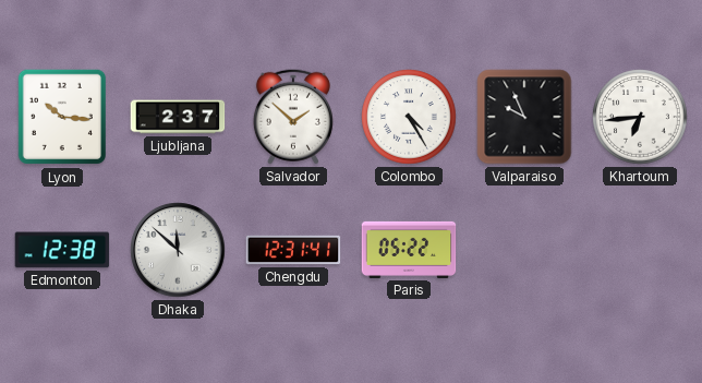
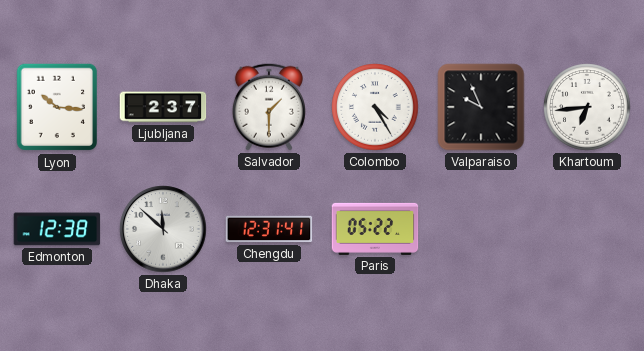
Salvador: 1:52 -> 1:30
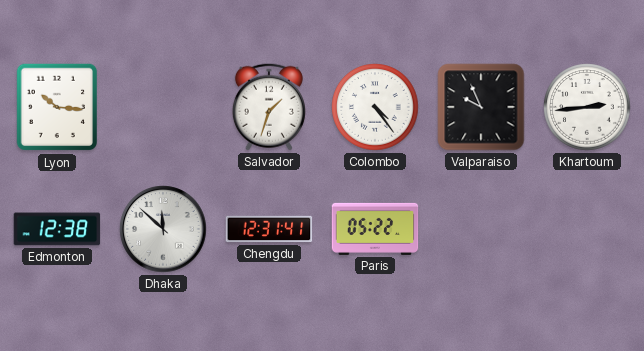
Ljubljana: 2:37 -> none
Salvador: 1:30 -> 1:33
Colombo: 4:25 -> 4:24
Khartoum: 6:44 -> 2:44
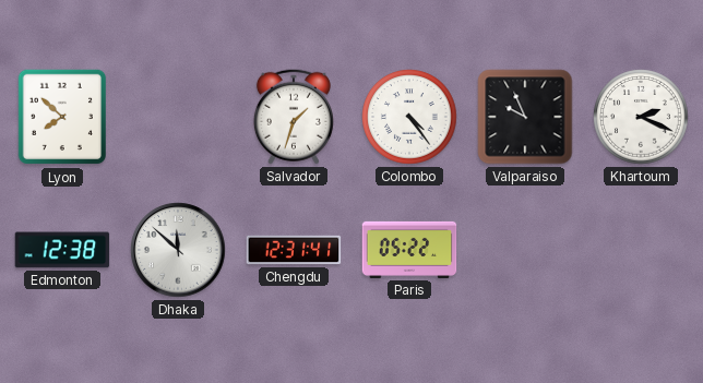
Lyon: 10:16 -> 7:52
Khartoum: 2:44 -> 2:19
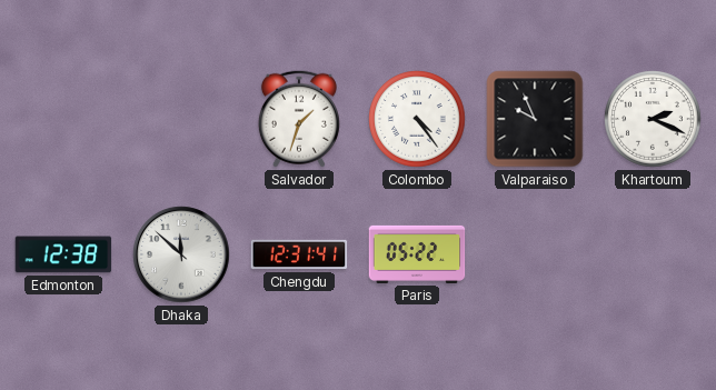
Lyon: 7:52 -> none
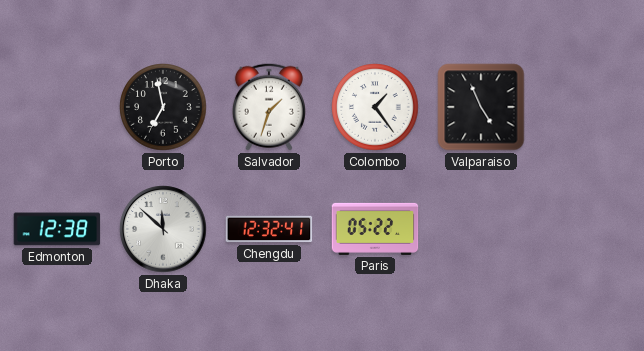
Porto: none -> 6:58
Colombo: 4:24 -> 1:24
Valparaiso: 9:56 -> 4:56
Khartoum: 2:19 -> none
Chengdu: 12:31 -> 12:32
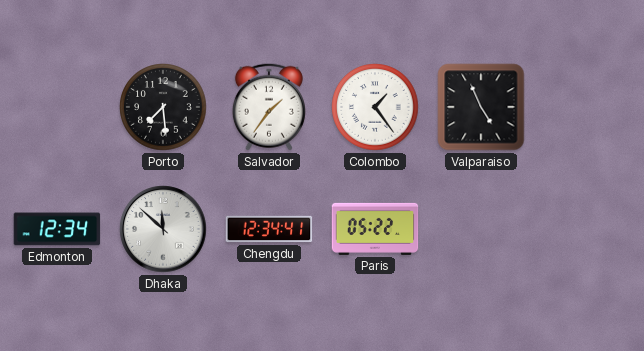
Porto: 6:58 -> 7:29
Salvador: 1:33 -> 1:36
Edmonton: 12:38 -> 12:34
Chengdu: 12:32 -> 12:34
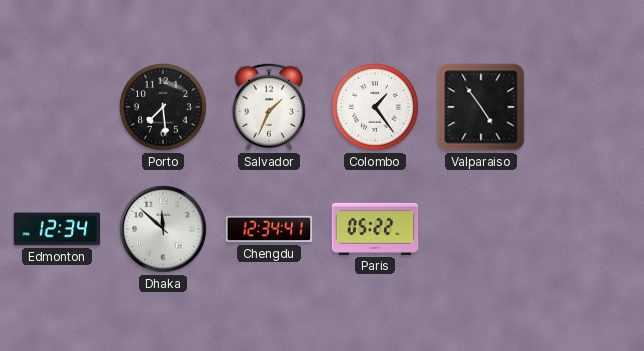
Salvador: 1:36 -> 1:34
Valparaiso: 4:56 -> 4:54
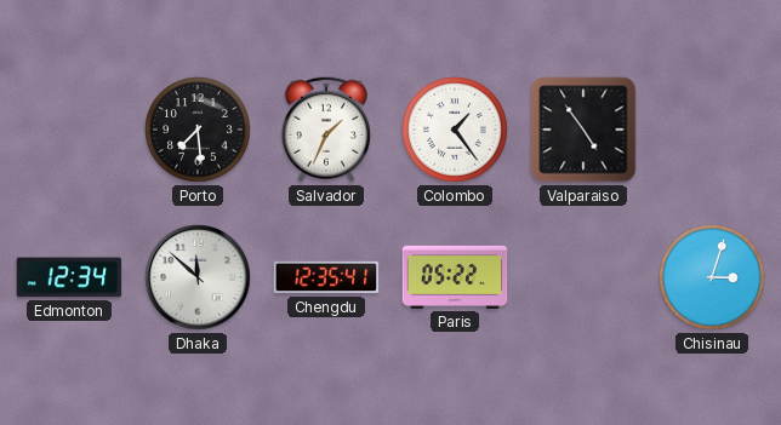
Chengdu: 12:34 -> 12:35
Chisinau: none -> 3:03
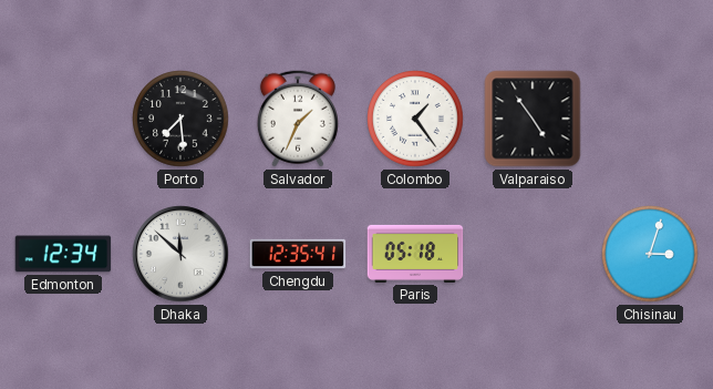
Paris: 05:22 -> 05:18
